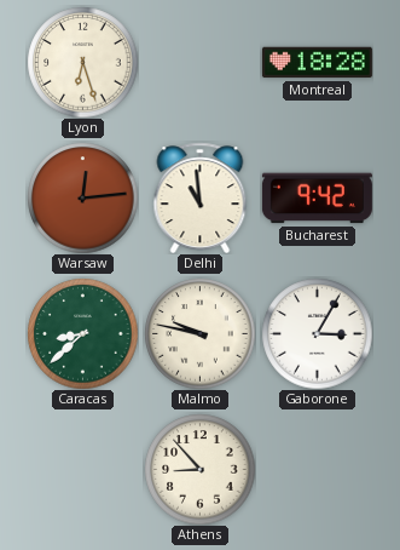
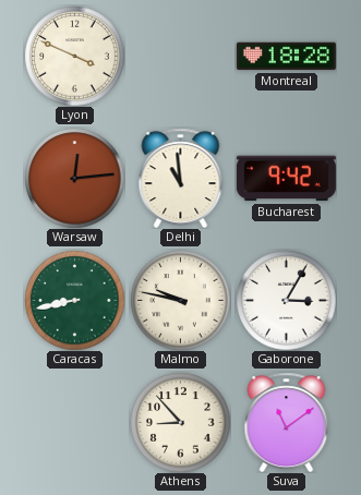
Lyon: 6:27 -> 3:49
Caracas: 8:38 -> 8:43
Suva: none -> 11:09
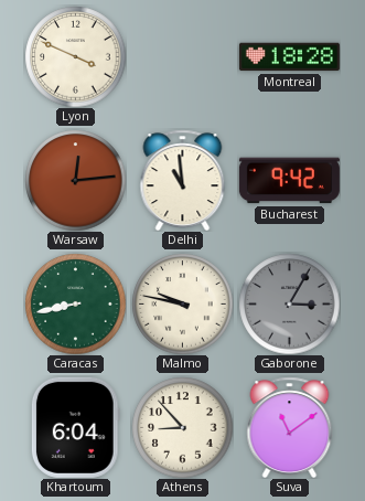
Gaborone dial: white -> grey
Khartoum: none -> 6:04
